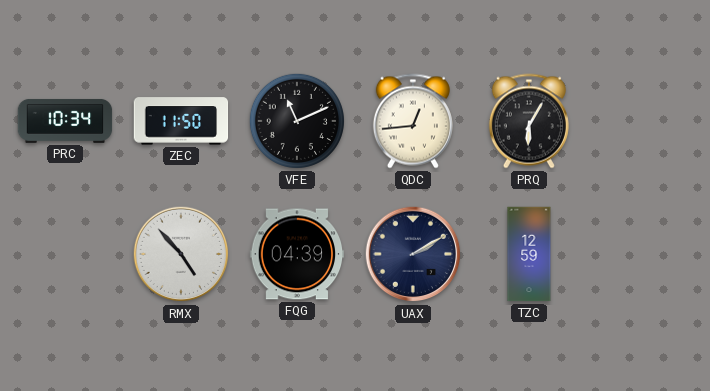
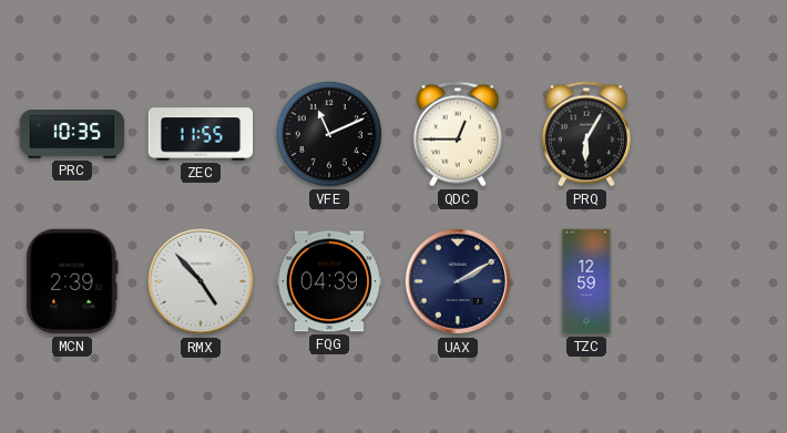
PRC: 10:34 -> 10:35
ZEC: 11:50 -> 11:55
QDC: 12:44 -> 12:45
MCN: none -> 2:39
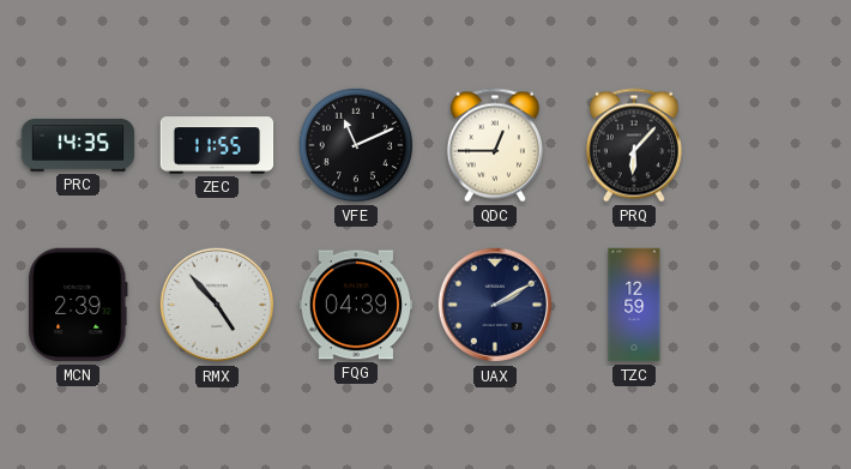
PRC: 10:35 -> 14:35
PRQ: 6:05 -> 6:07
